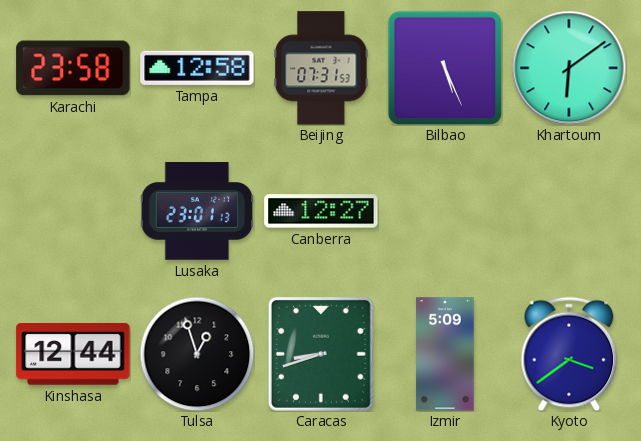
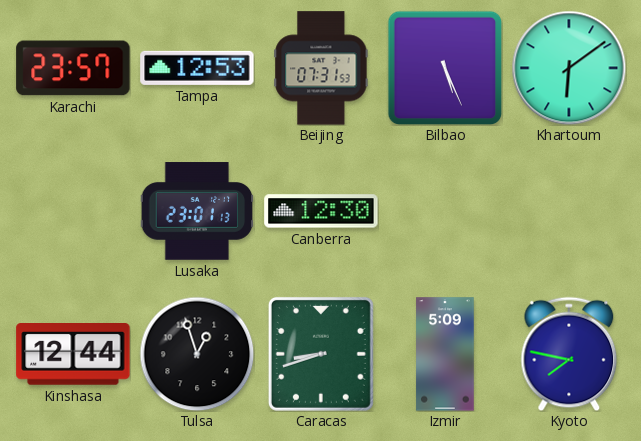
Karachi: 23:58 -> 23:57
Tampa: 12:58 -> 12:53
Canberra: 12:27 -> 12:30
Kyoto: 3:39 -> 7:47
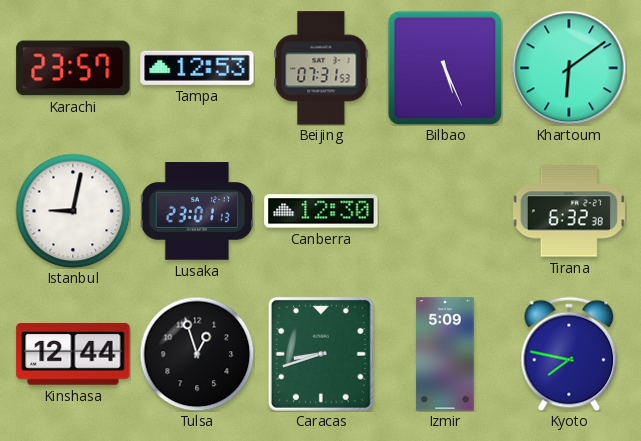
Istanbul: none -> 9:02
Tirana: none -> 6:32
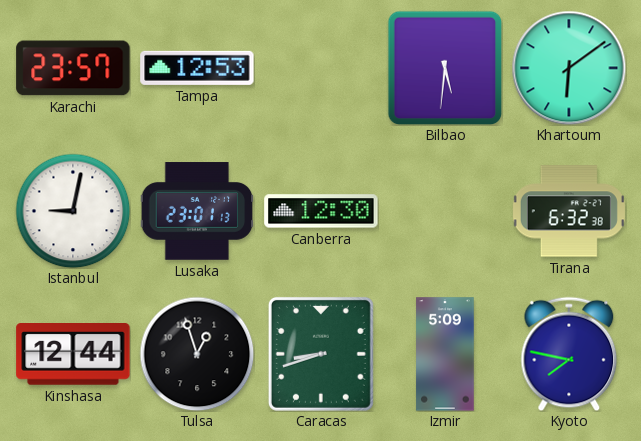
Beijing: 07:31 -> none
Bilbao: 5:26 -> 5:31
